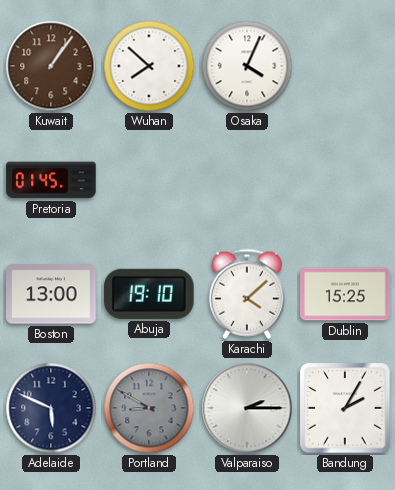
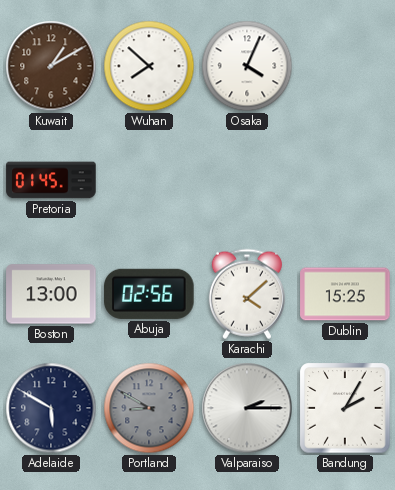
Kuwait: 1:06 -> 1:10
Abuja: 19:10 -> 02:56
Adelaide: 5:49 -> 5:50
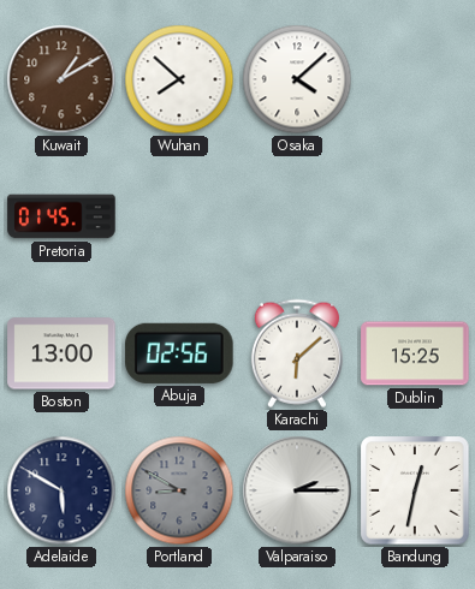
Osaka: 4:04 -> 4:08
Karachi: 4:08 -> 6:08
Bandung: 2:05 -> 12:32
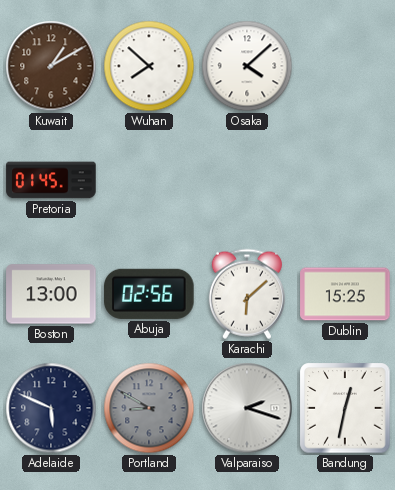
Adelaide: 5:50 -> 5:49
Valparaiso: 2:15 -> 2:18
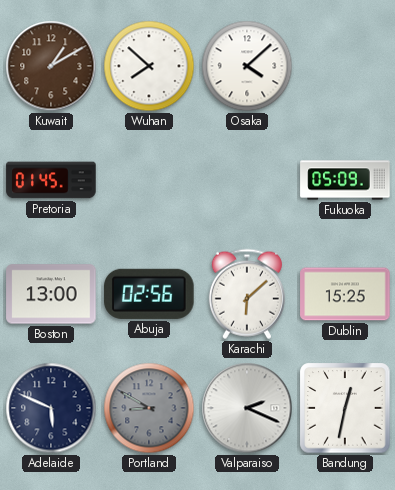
Fukuoka: none -> 05:09
Valparaiso: 2:18 -> 2:19
